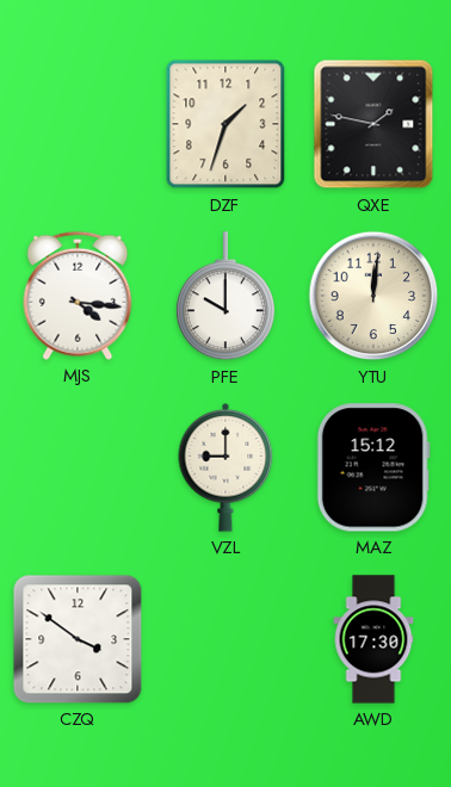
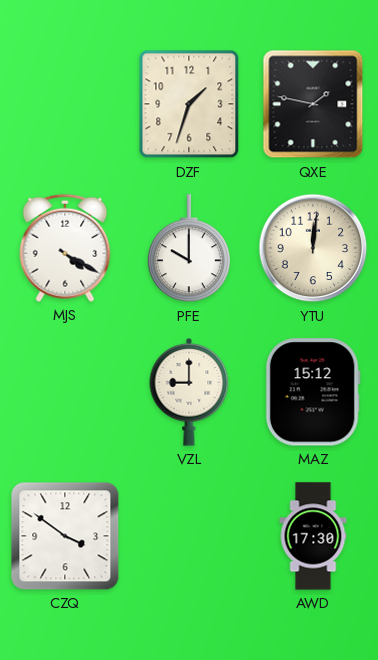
MJS: 4:16 -> 4:20
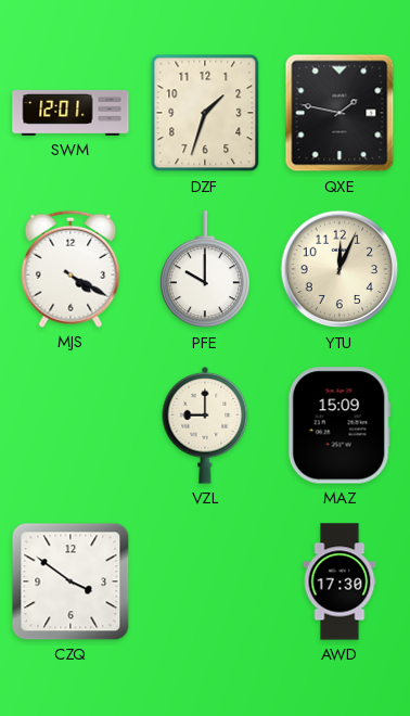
SWM: none -> 12:01
YTU: 12:01 -> 12:04
MAZ: 15:12 -> 15:09
